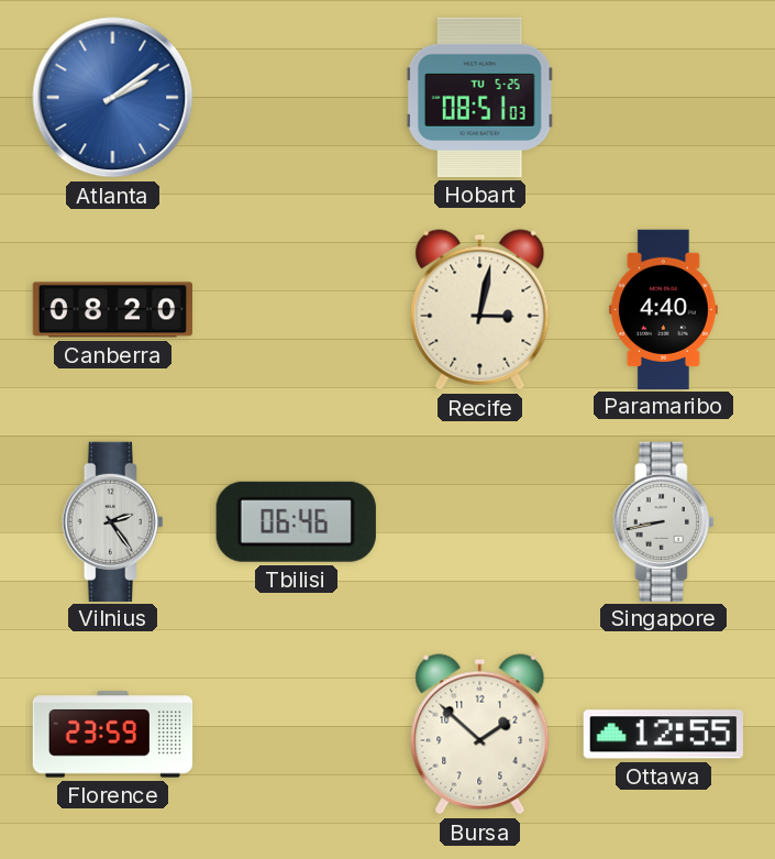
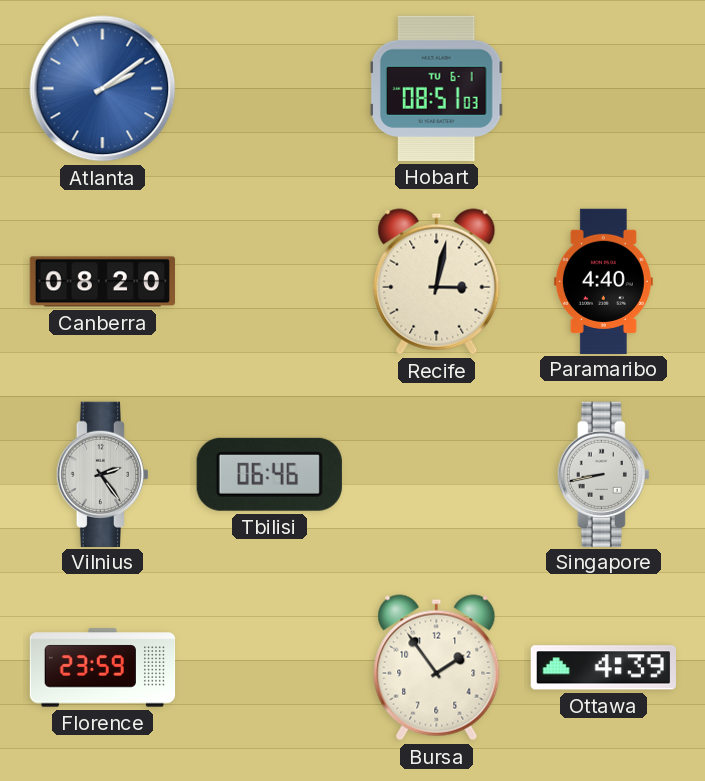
Hobart date: TU 5-25 -> TU 6-1
Bursa: 1:52 -> 1:54
Ottawa: 12:55 -> 4:39
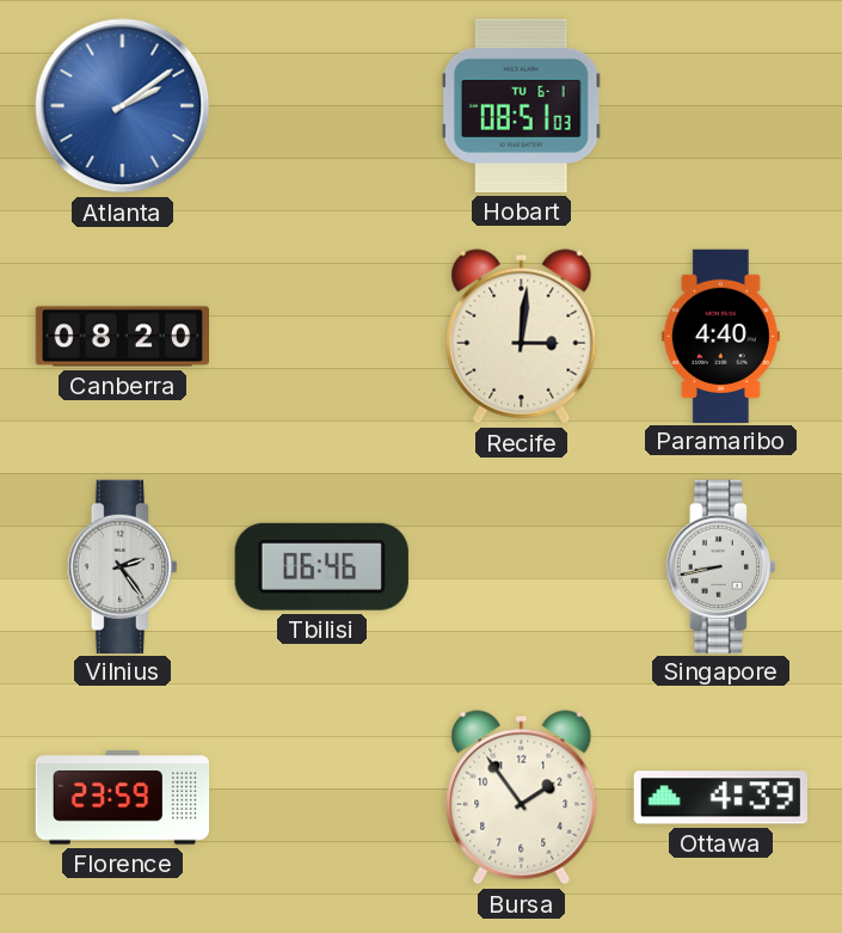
Recife: 3:02 -> 3:01
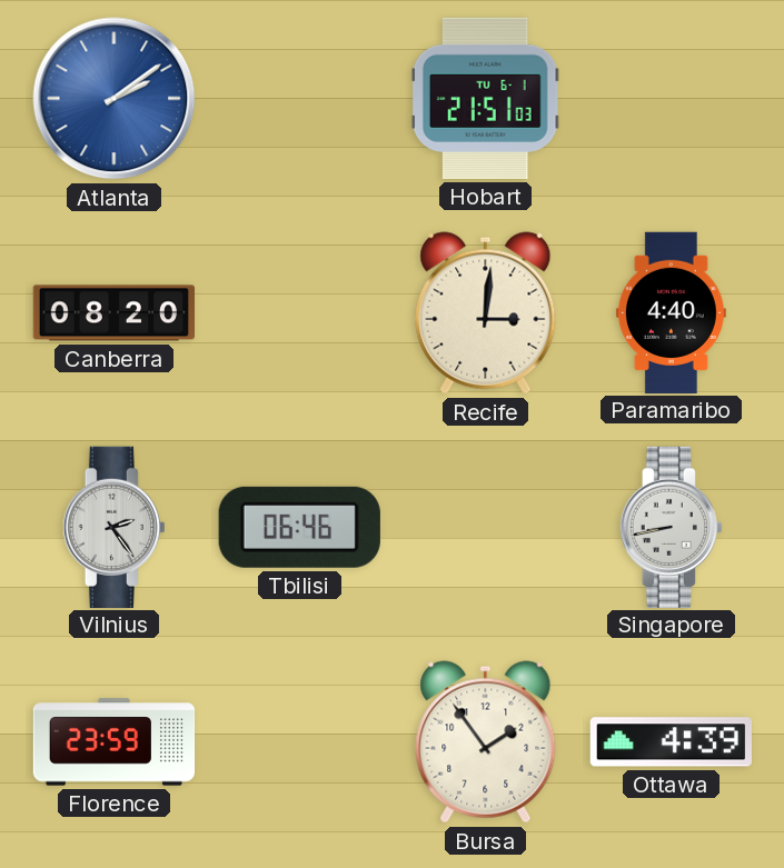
Hobart: 08:51 -> 21:51
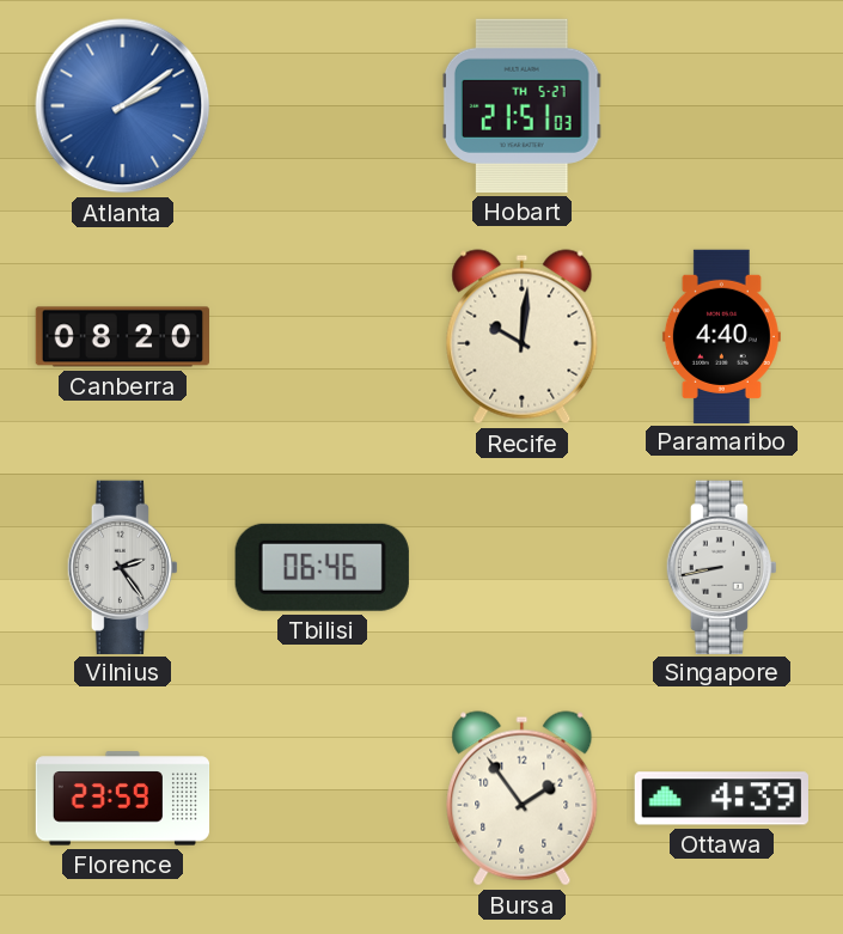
Hobart date: TU 6-1 -> TH 5-27
Recife: 3:01 -> 10:01
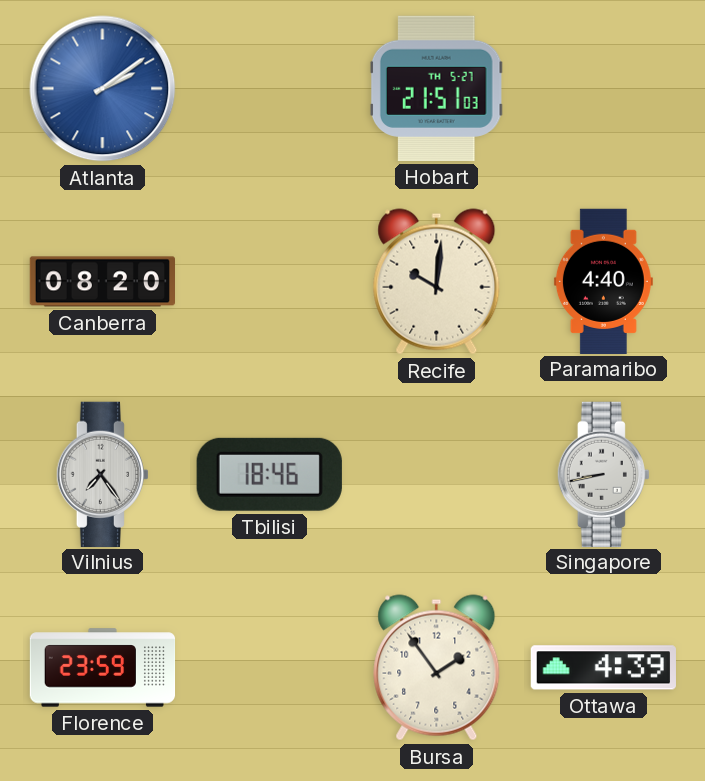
Vilnius: 2:24 -> 7:24
Tbilisi: 06:46 -> 18:46
